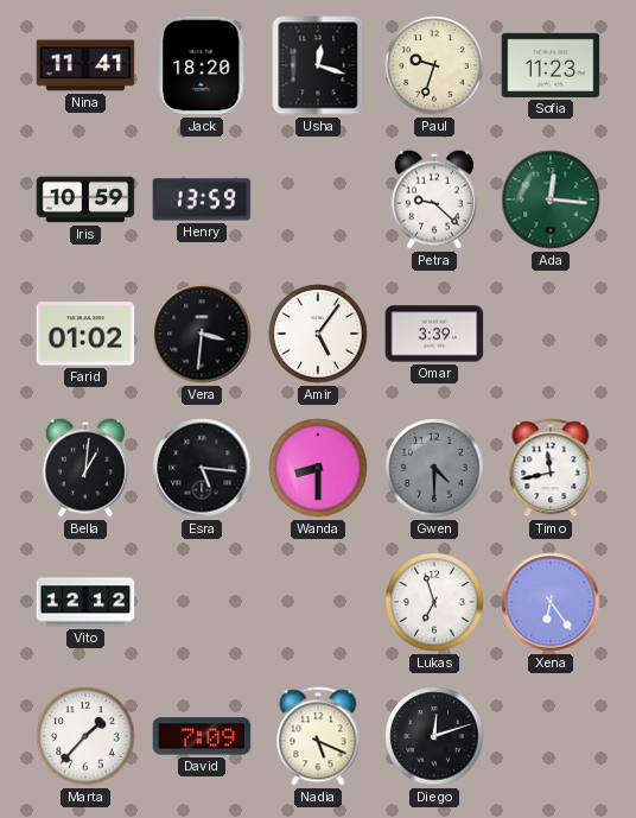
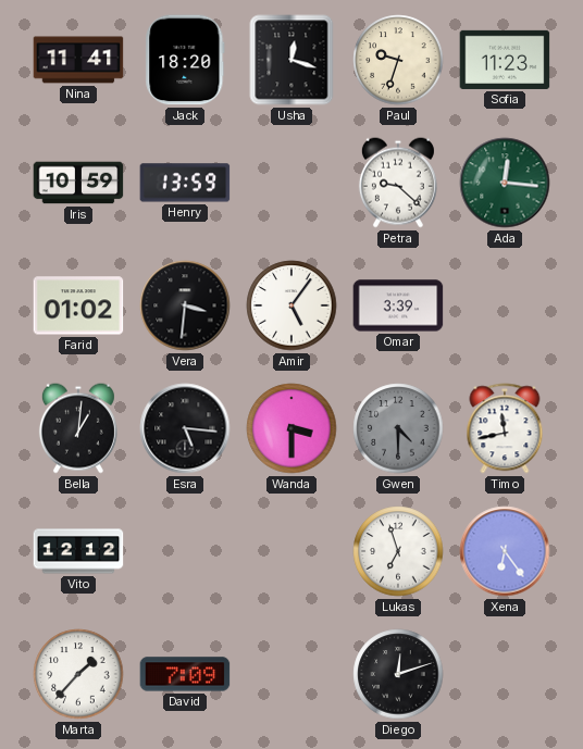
Wanda: 8:30 -> 3:30
Nadia: 5:19 -> none
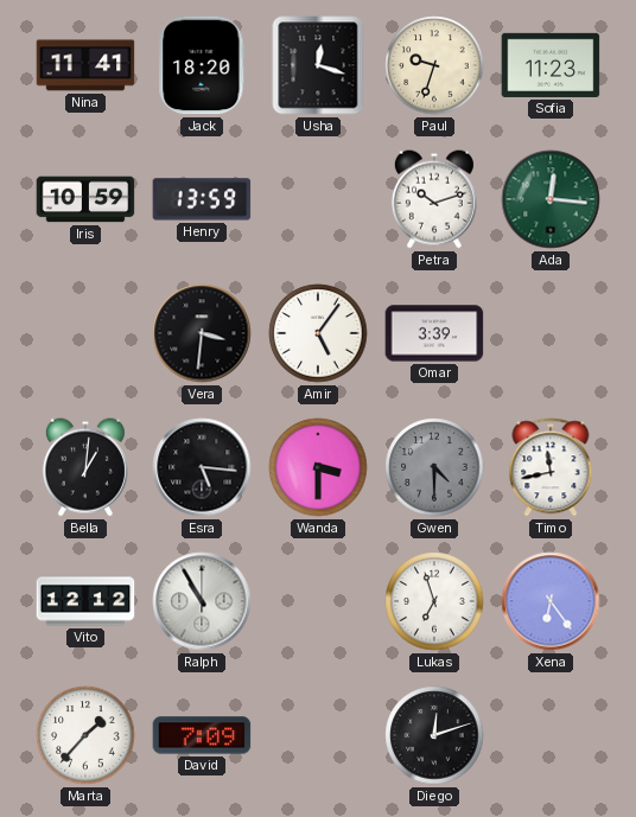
Petra: 9:22 -> 10:12
Farid: 01:02 -> none
Ralph: none -> 10:55
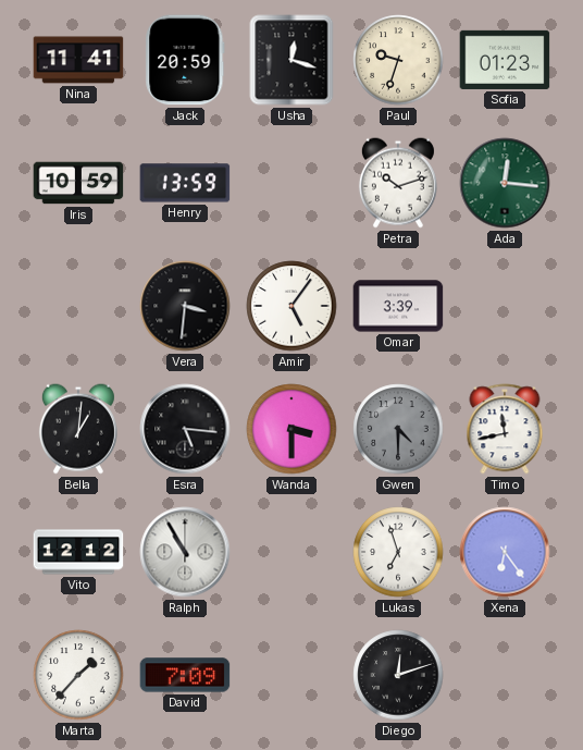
Jack: 18:20 -> 20:59
Sofia: 11:23 -> 01:23
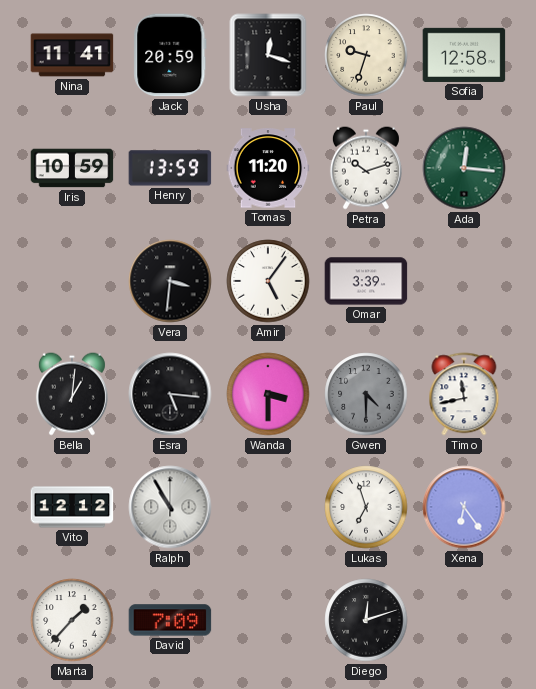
Sofia: 01:23 -> 12:58
Tomas: none -> 11:20
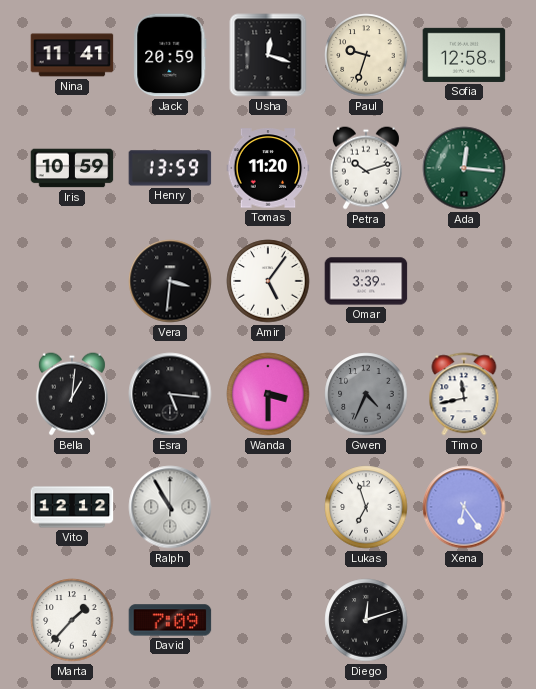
Gwen: 4:30 -> 4:34
